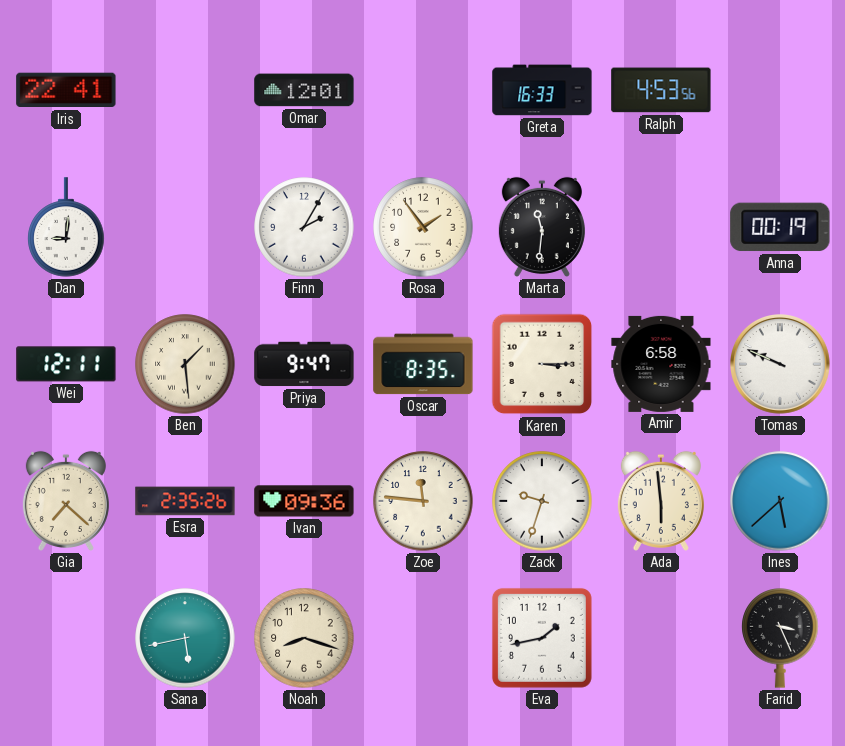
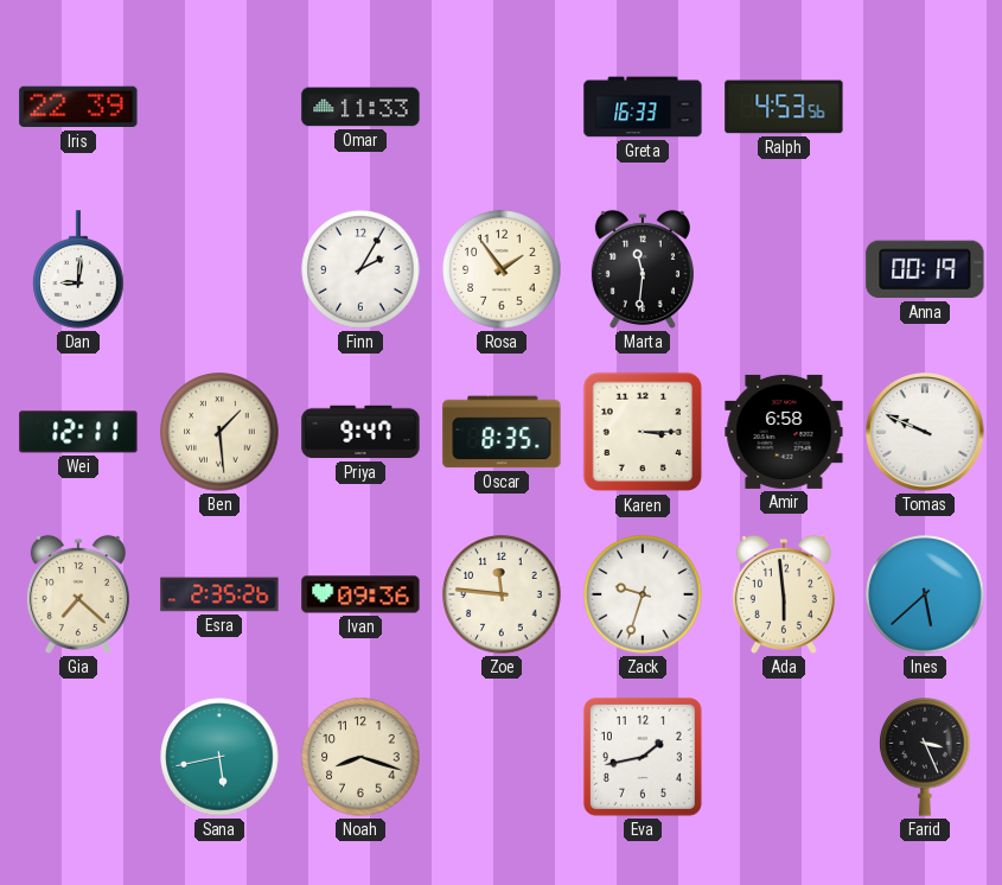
Iris: 22:41 -> 22:39
Omar: 12:01 -> 11:33
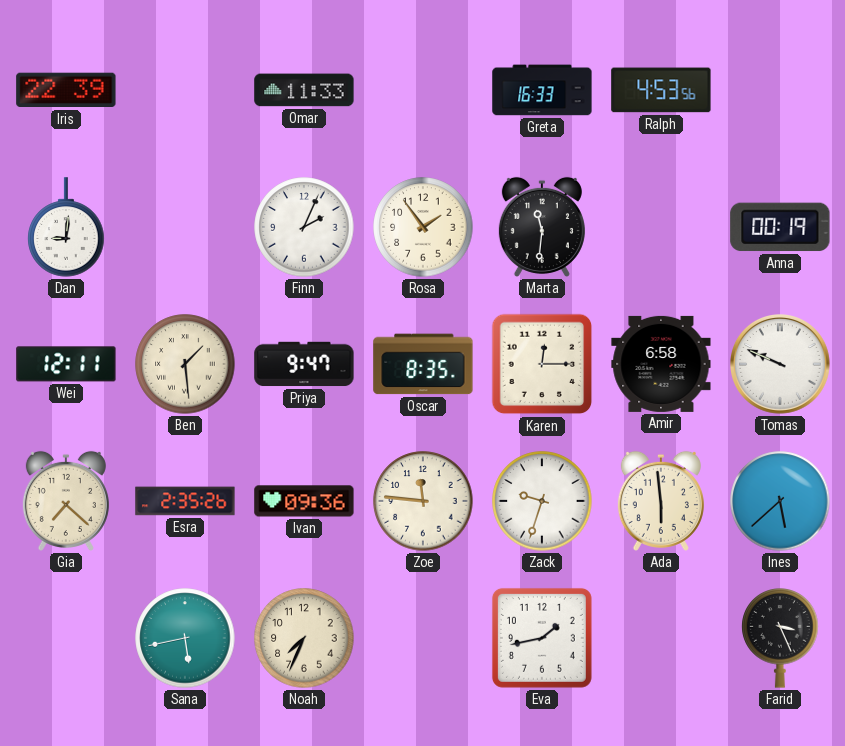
Finn: 2:05 -> 2:04
Karen: 3:15 -> 12:15
Noah: 8:18 -> 7:34
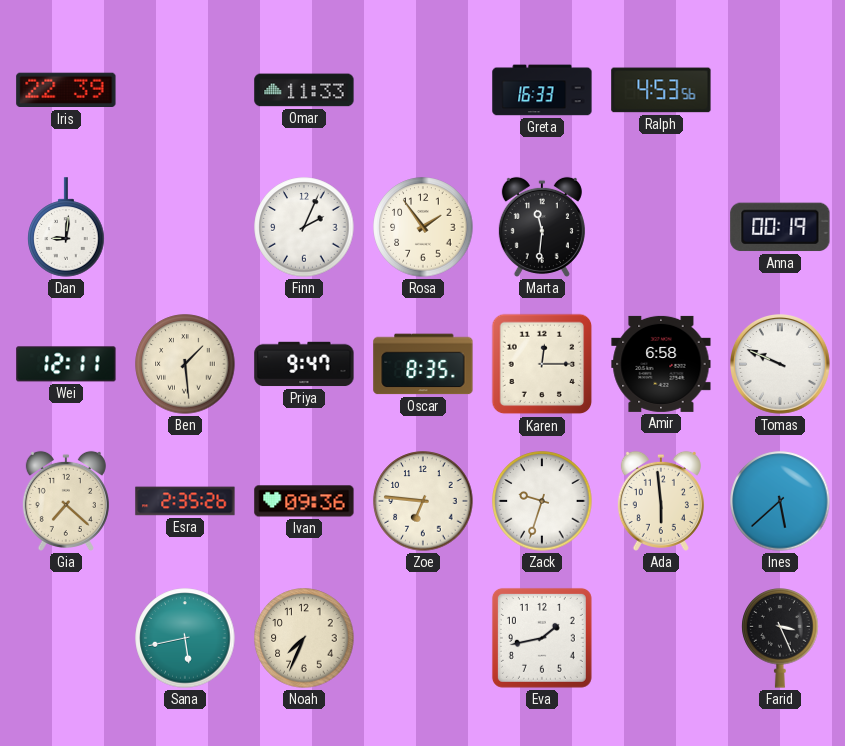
Zoe: 11:46 -> 6:46
